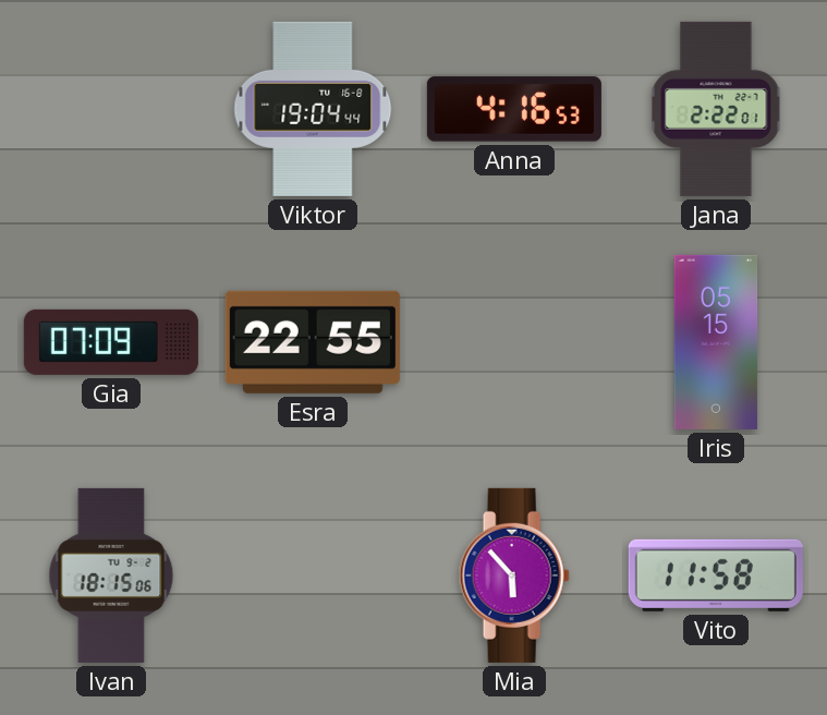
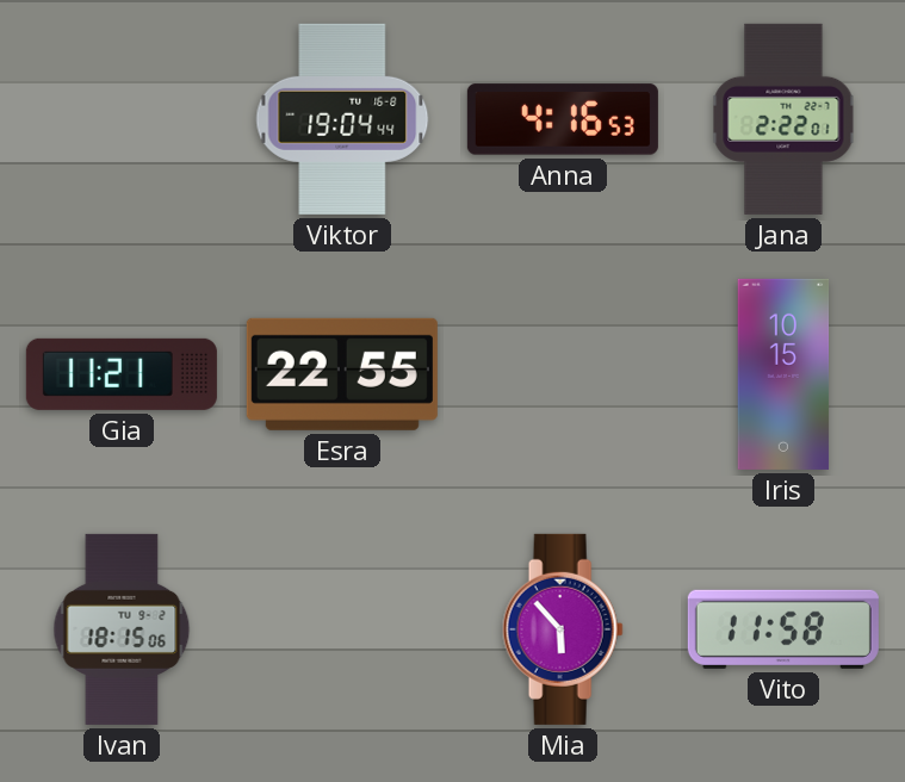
Gia: 07:09 -> 11:21
Iris: 05:15 -> 10:15
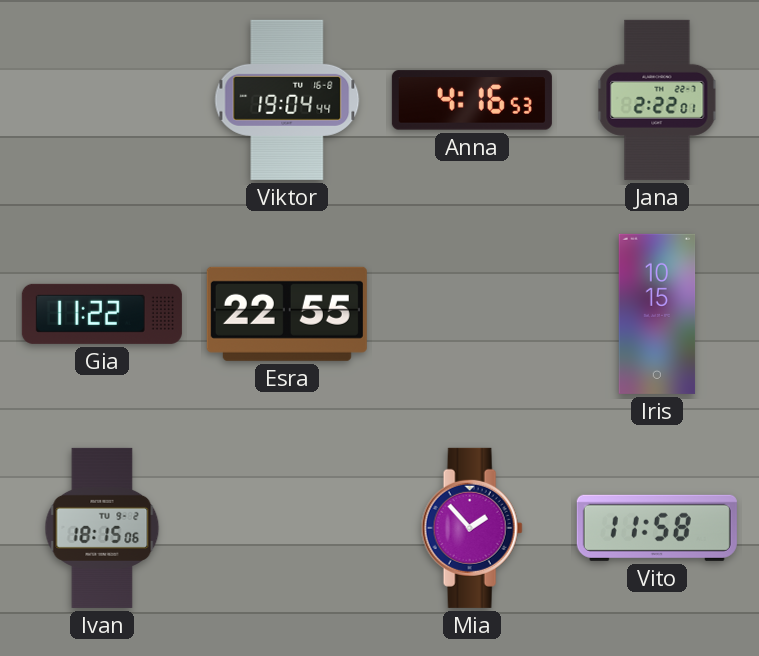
Gia: 11:21 -> 11:22
Mia: 5:53 -> 1:53
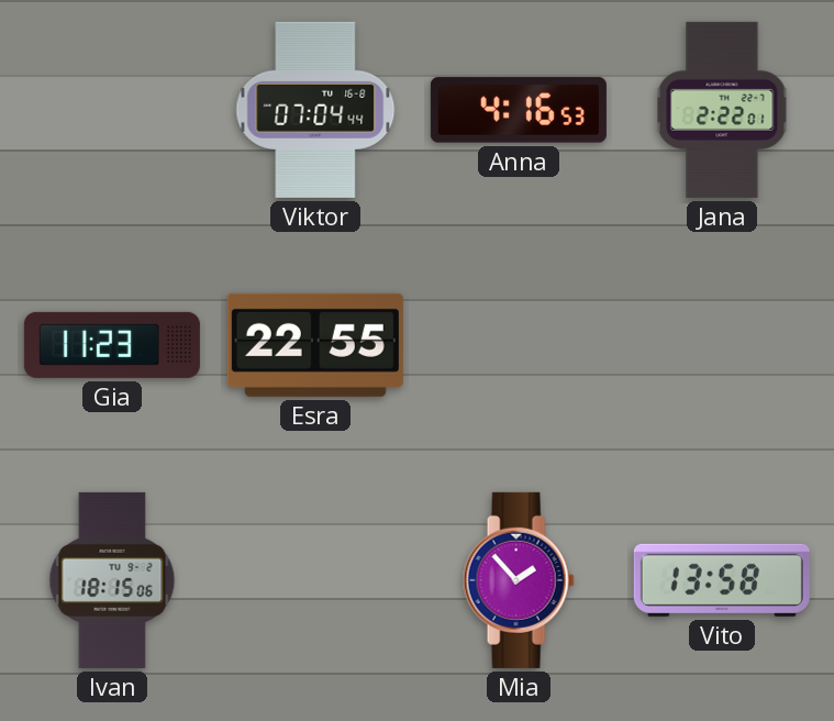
Viktor: 19:04 -> 07:04
Gia: 11:22 -> 11:23
Iris: 10:15 -> none
Vito: 11:58 -> 13:58
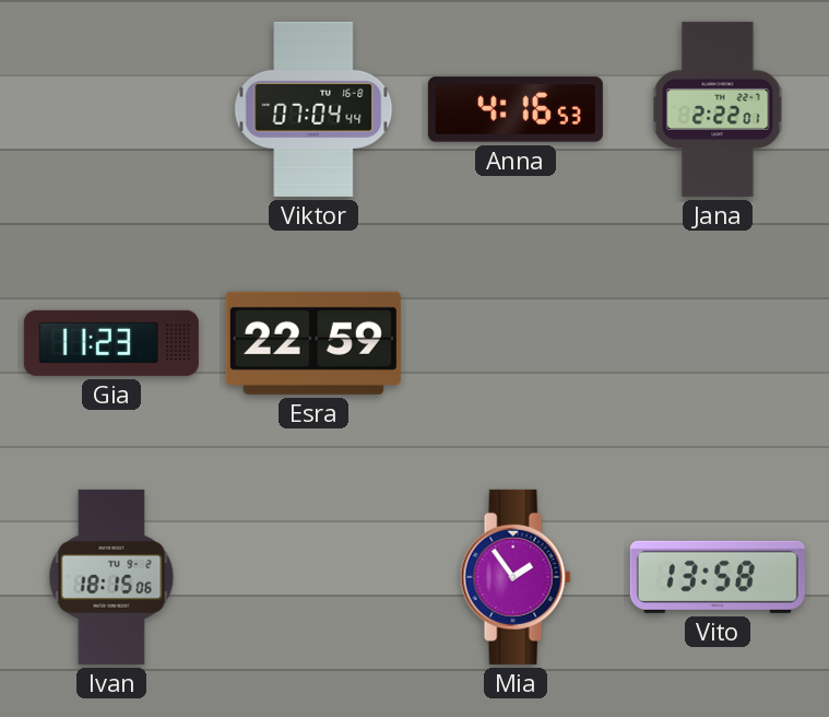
Esra: 22:55 -> 22:59
Mia: 1:53 -> 1:54
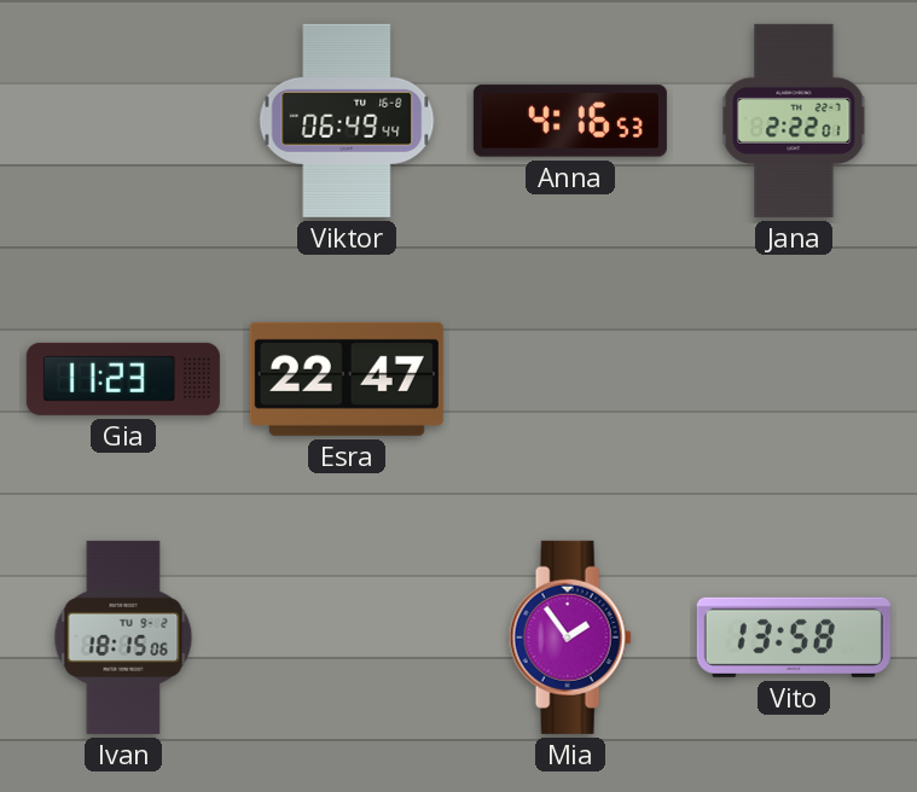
Viktor: 07:04 -> 06:49
Esra: 22:59 -> 22:47
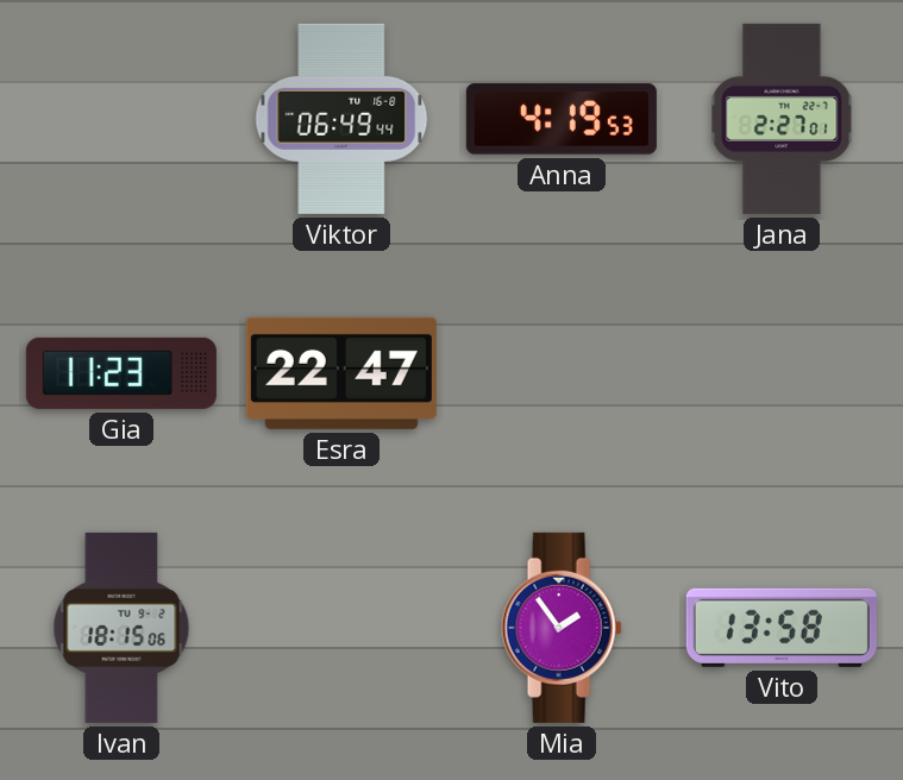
Anna: 4:16 -> 4:19
Jana: 2:22 -> 2:27
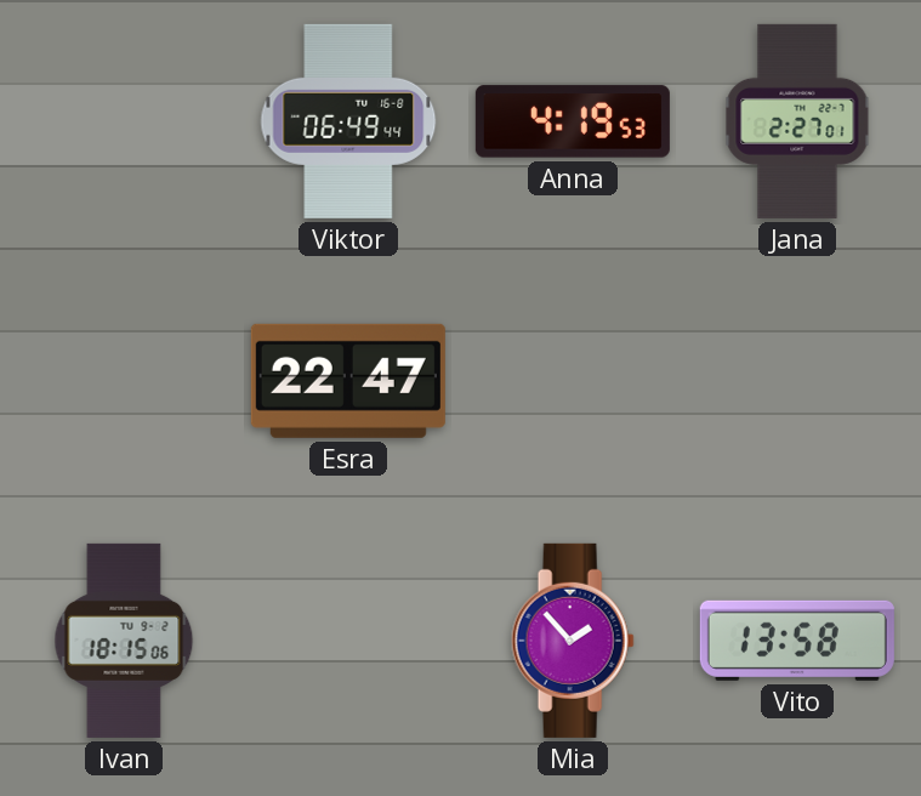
Gia: 11:23 -> none
Mia: 1:54 -> 1:53
